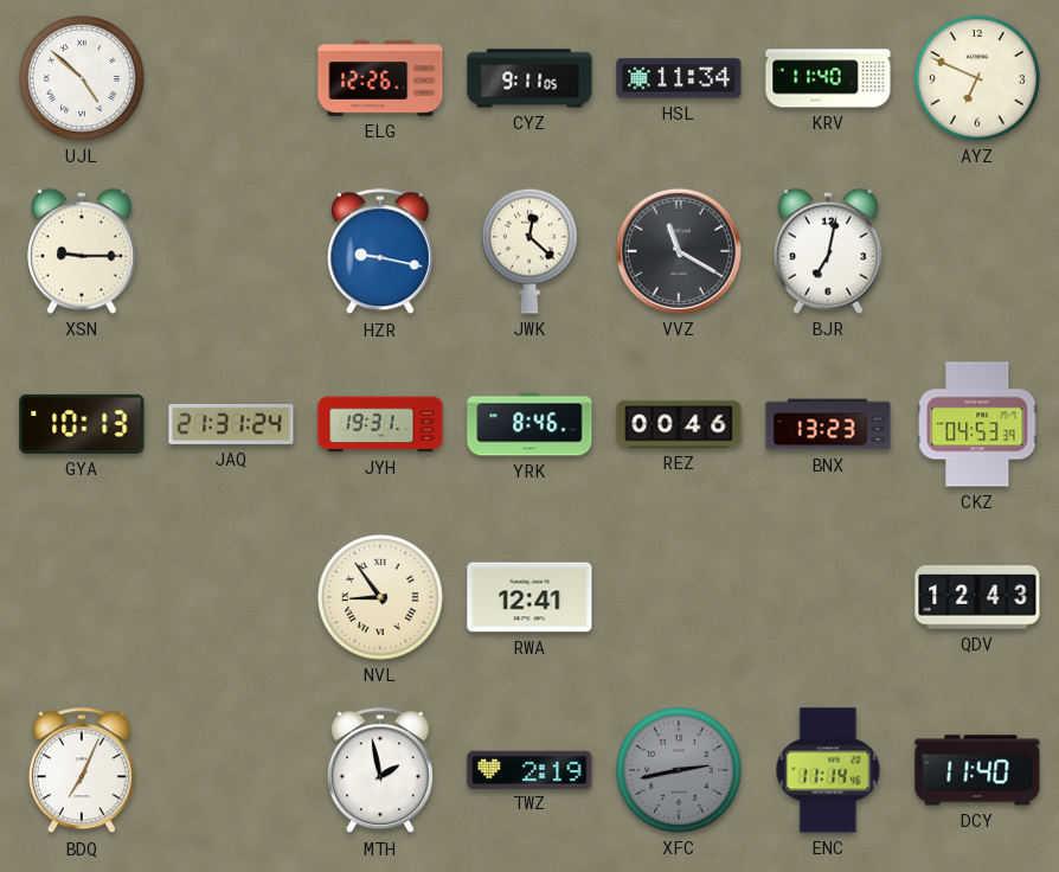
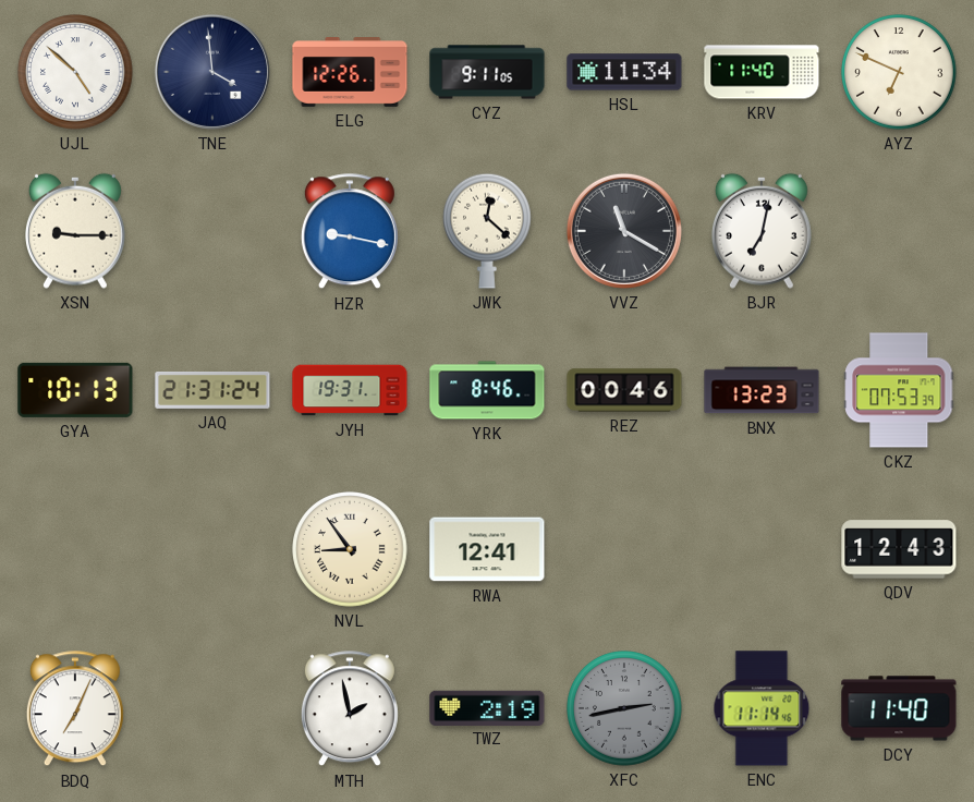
TNE: none -> 3:59
CKZ: 04:53 -> 07:53
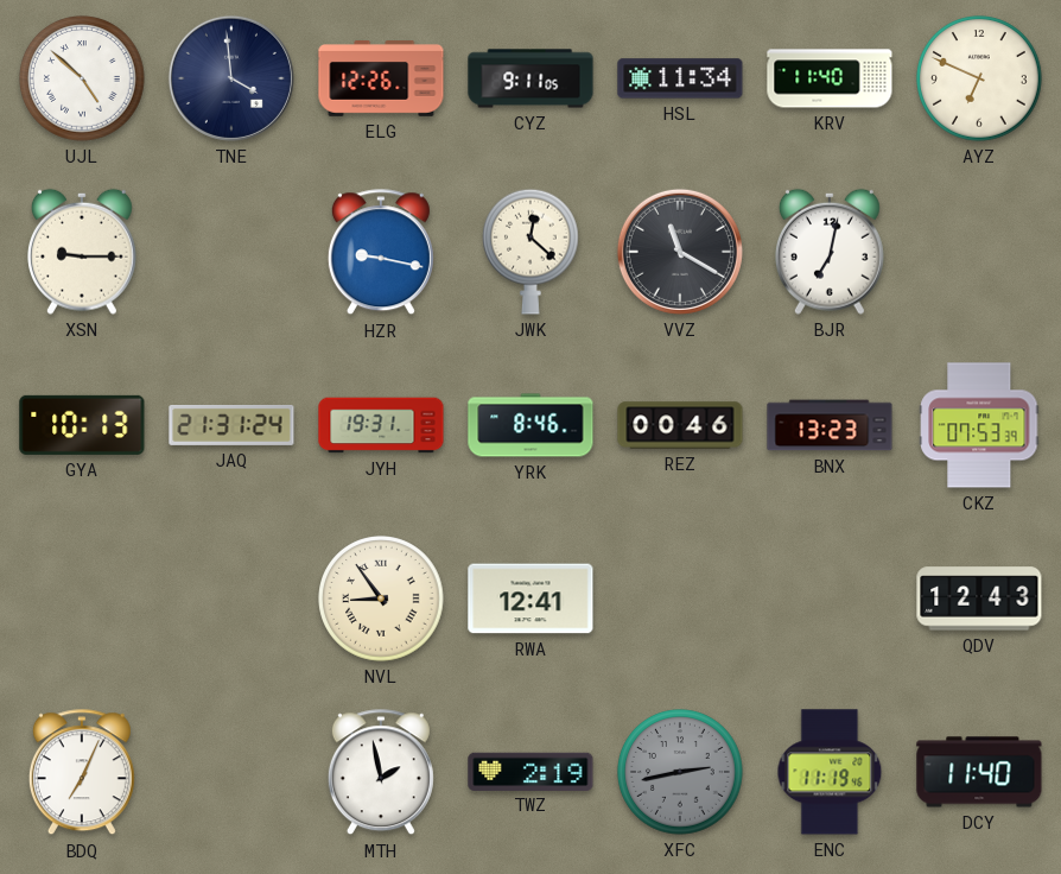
ENC: 11:14 -> 11:19
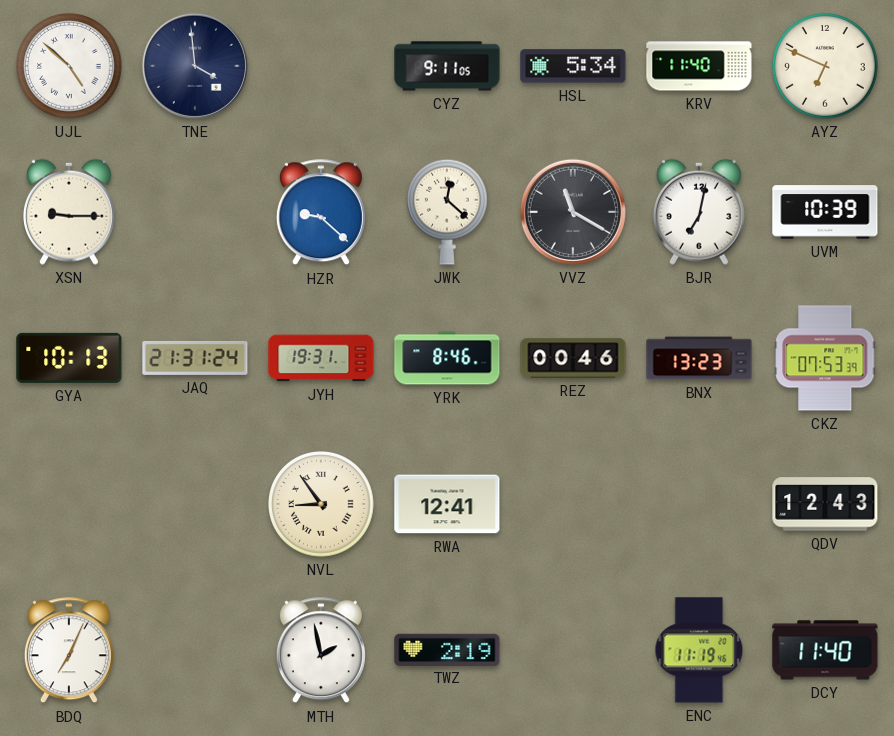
ELG: 12:26 -> none
HSL: 11:34 -> 5:34
HZR: 9:17 -> 9:22
UVM: none -> 10:39
XFC: 2:43 -> none
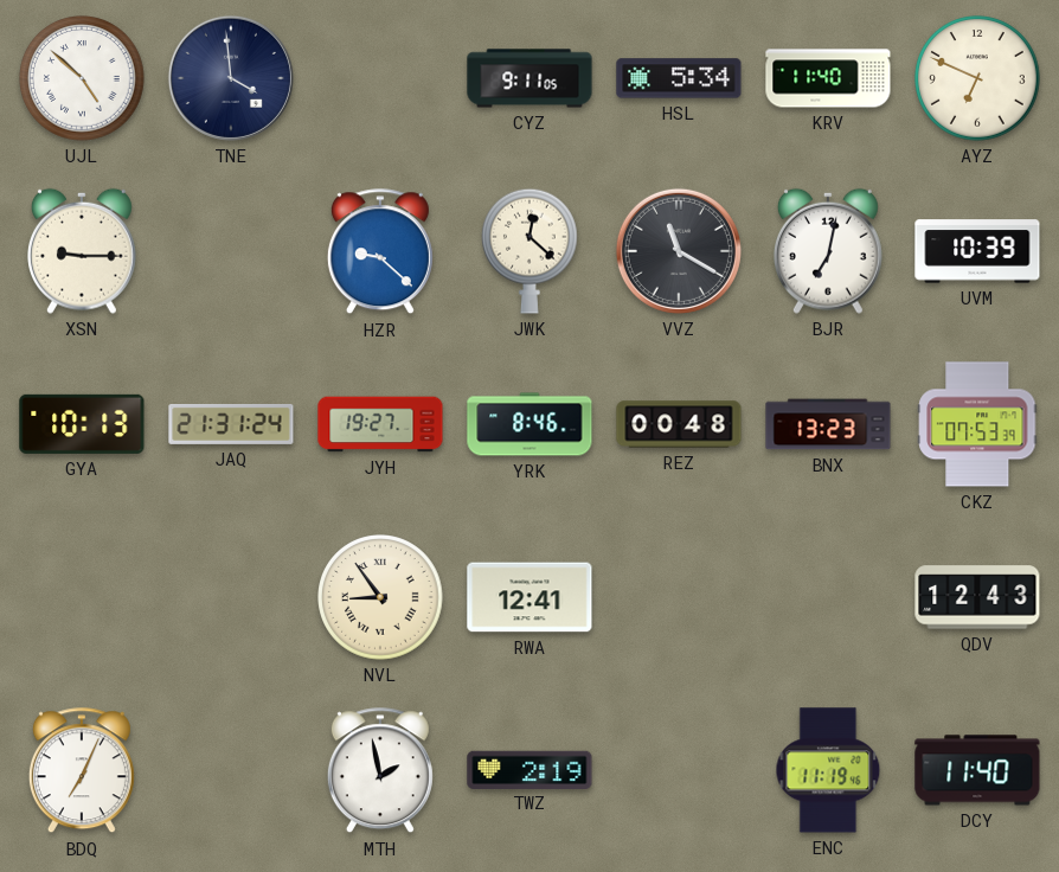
JYH: 19:31 -> 19:27
REZ: 00:46 -> 00:48
